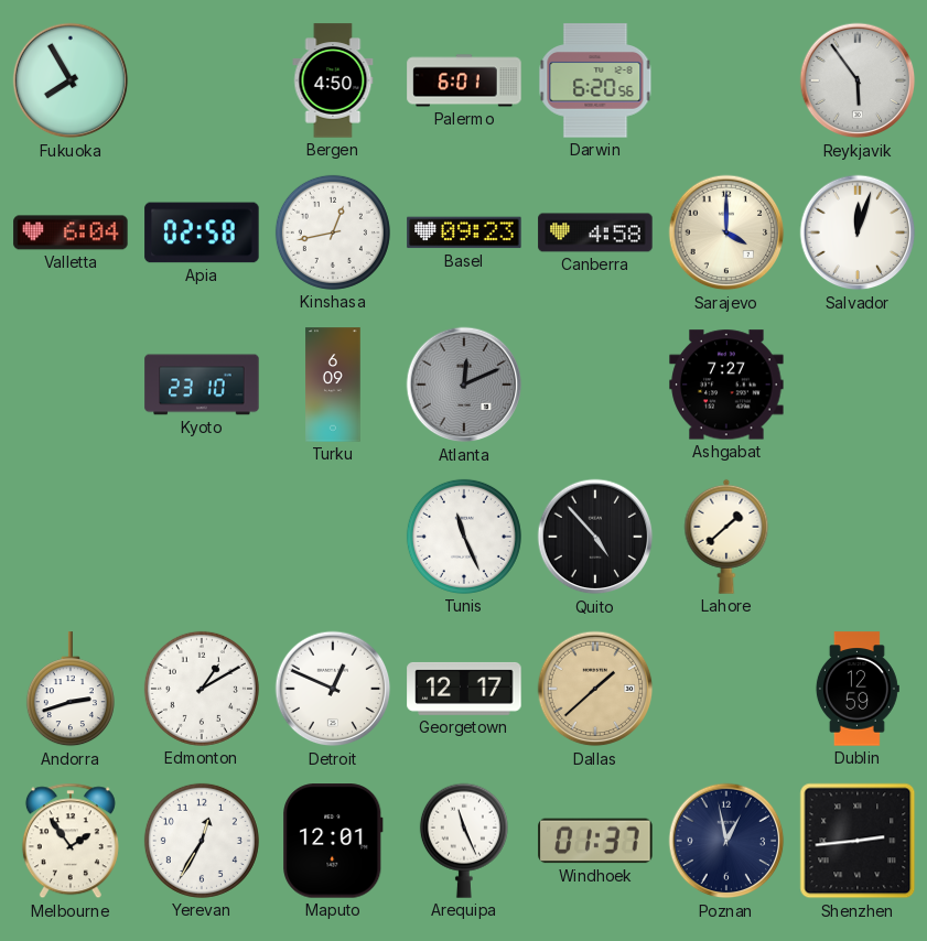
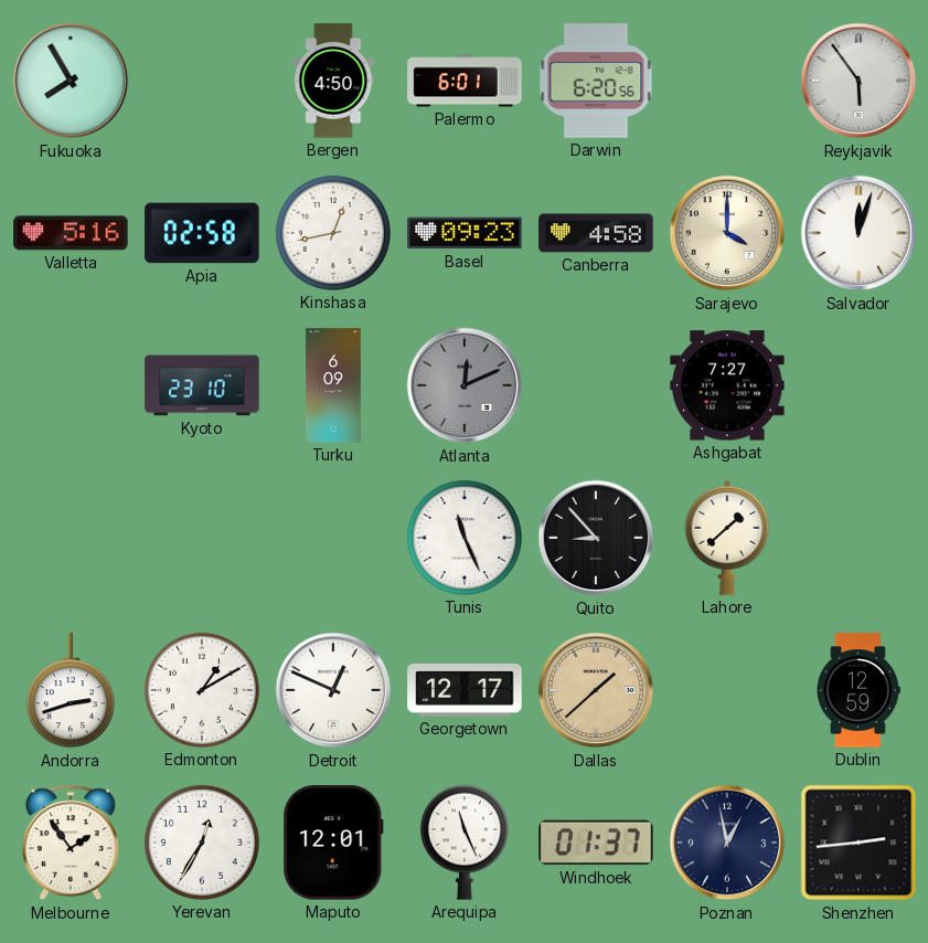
Valletta: 6:04 -> 5:16
Quito: 4:53 -> 8:53
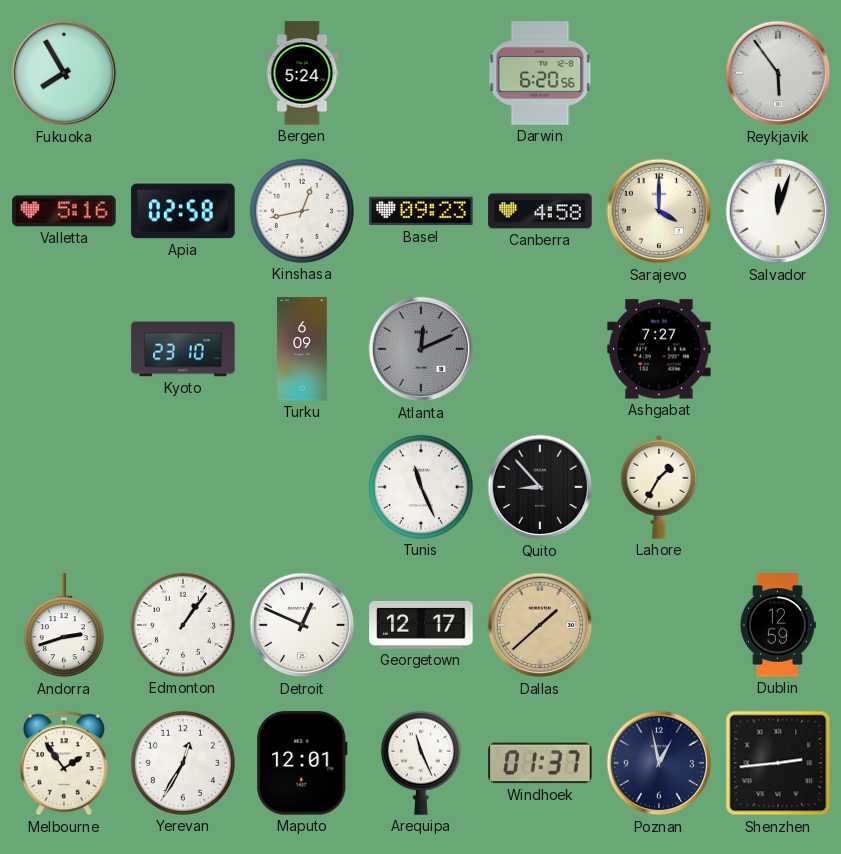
Bergen: 4:50 -> 5:24
Palermo: 6:01 -> none
Lahore: 1:38 -> 1:35
Edmonton: 1:10 -> 1:06
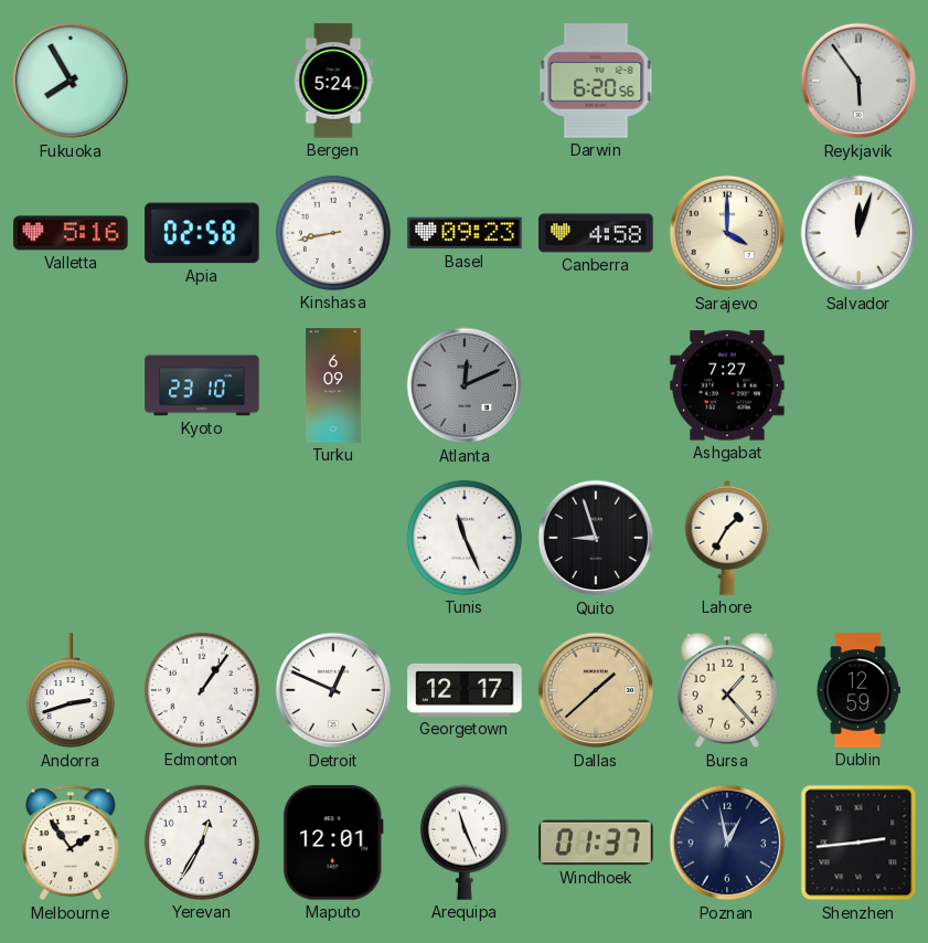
Kinshasa: 12:43 -> 8:43
Quito: 8:53 -> 8:57
Bursa: none -> 1:23
